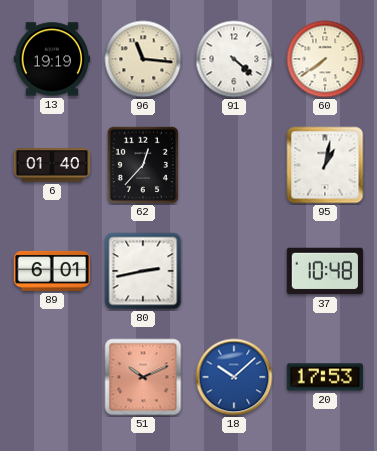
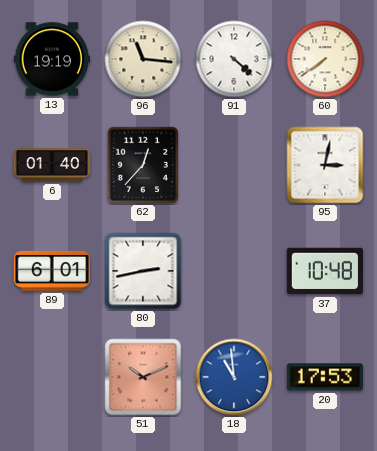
95: 1:02 -> 3:02
18: 10:08 -> 10:59
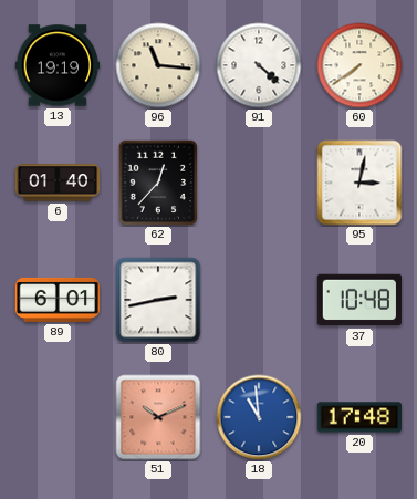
20: 17:53 -> 17:48
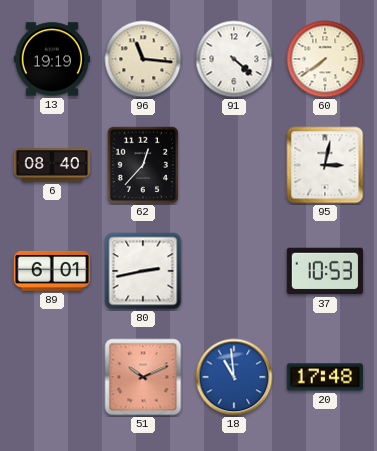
6: 01:40 -> 08:40
37: 10:48 -> 10:53
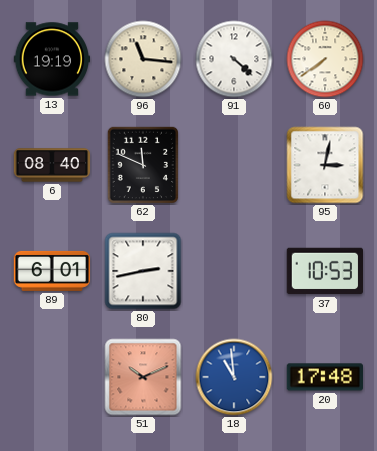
62: 12:37 -> 11:49
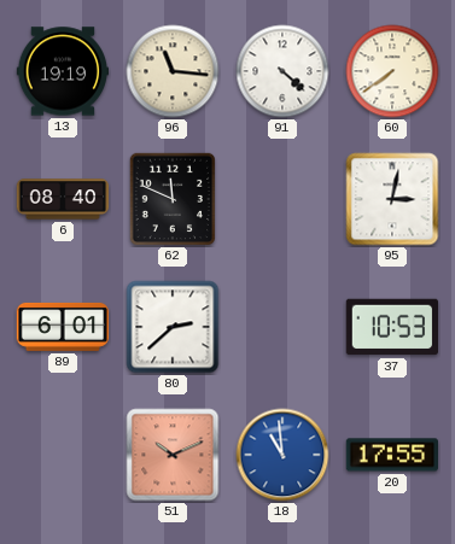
80: 2:43 -> 2:38
20: 17:48 -> 17:55
